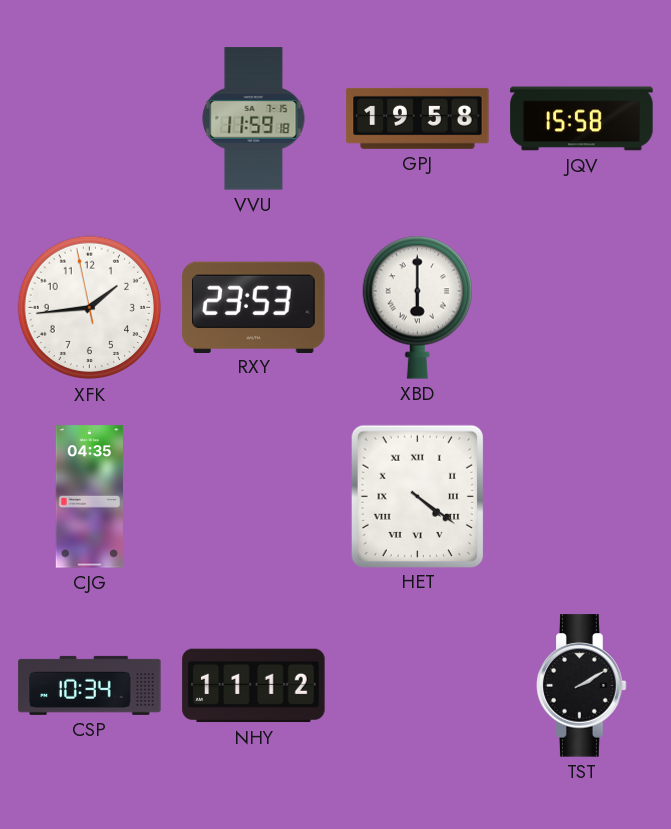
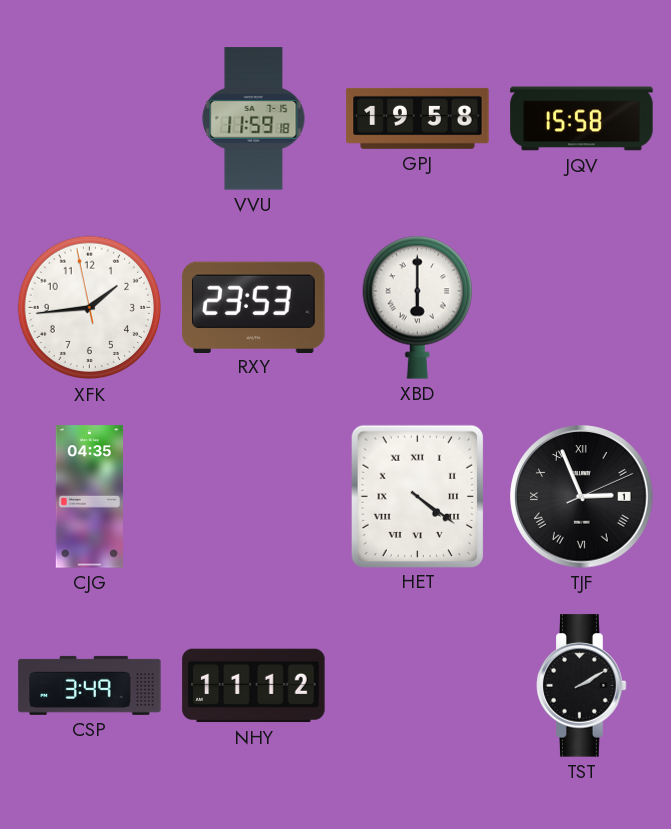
TJF: none -> 2:56
CSP: 10:34 -> 3:49
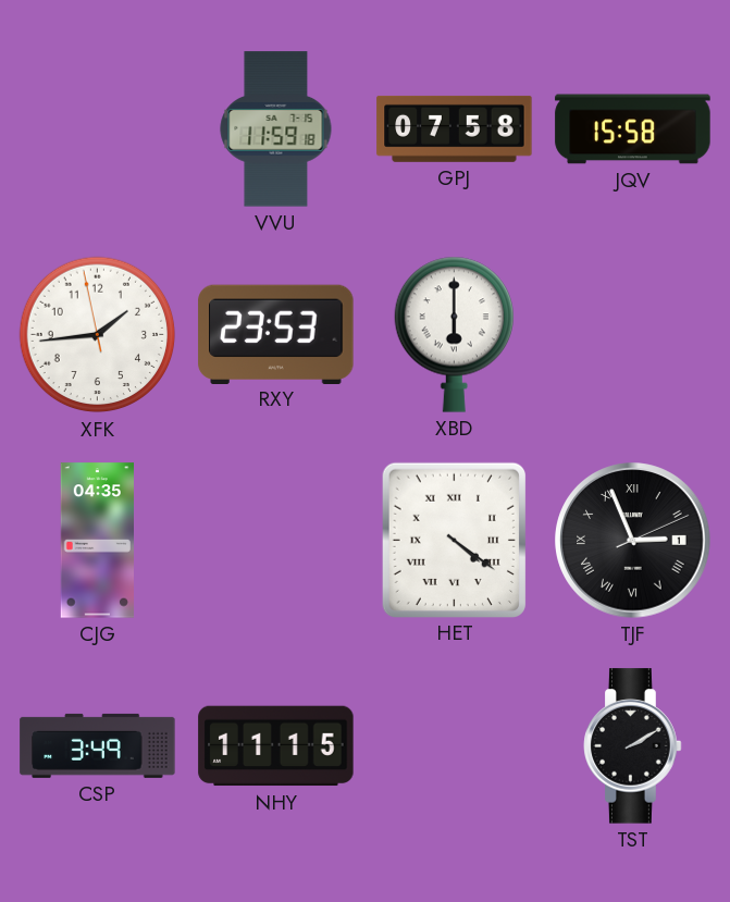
GPJ: 19:58 -> 07:58
NHY: 11:12 -> 11:15
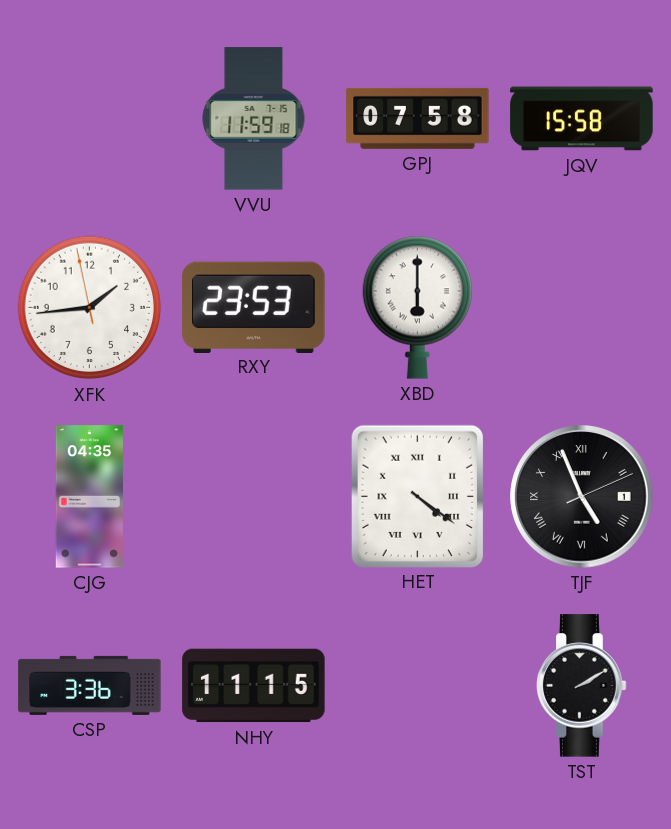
TJF: 2:56 -> 4:56
CSP: 3:49 -> 3:36
